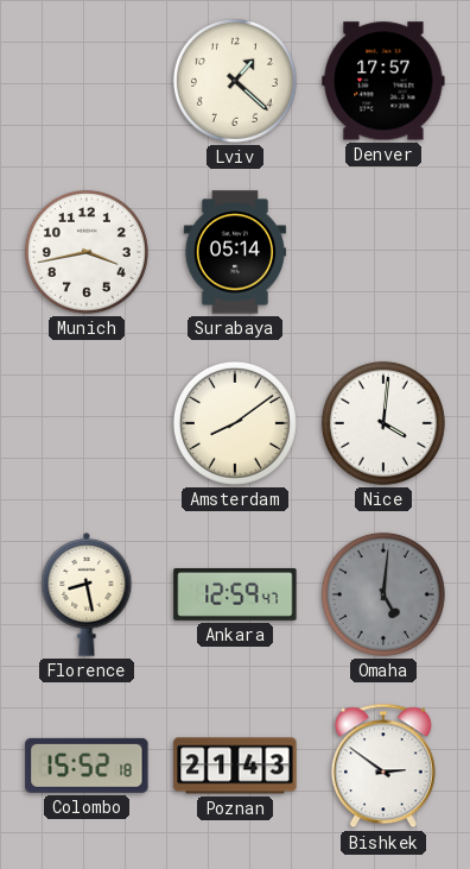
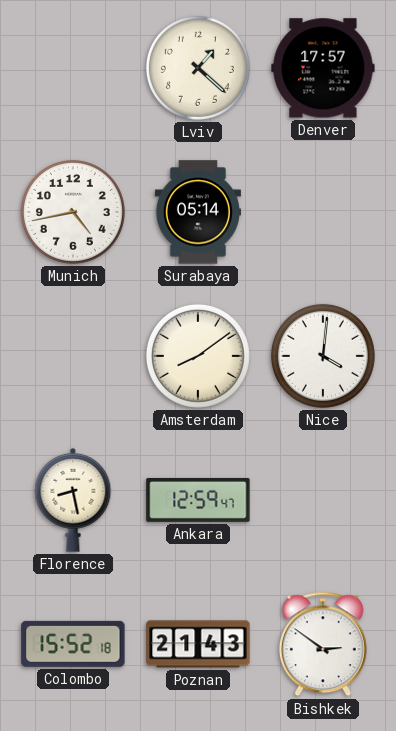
Munich: 3:43 -> 4:43
Omaha: 5:01 -> none
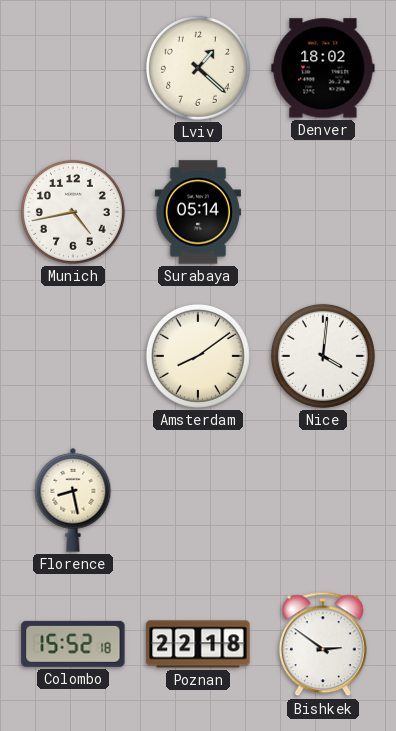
Denver: 17:57 -> 18:02
Ankara: 12:59 -> none
Poznan: 21:43 -> 22:18
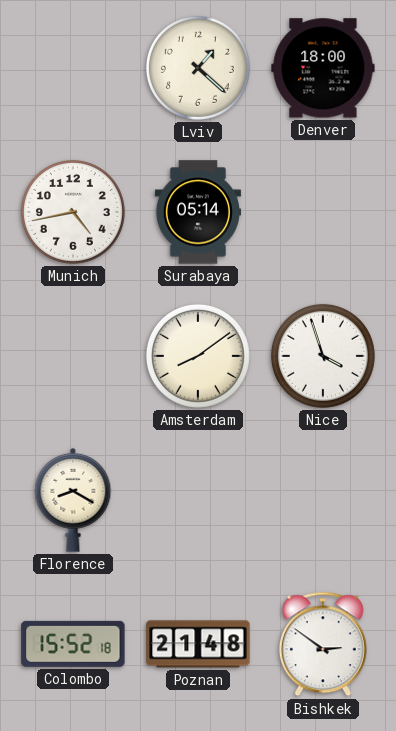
Denver: 18:02 -> 18:00
Nice: 4:01 -> 3:57
Florence: 8:28 -> 8:20
Poznan: 22:18 -> 21:48
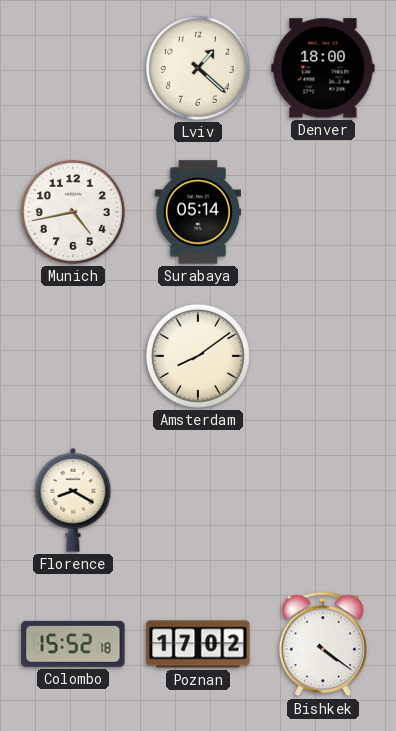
Nice: 3:57 -> none
Poznan: 21:48 -> 17:02
Bishkek: 2:51 -> 4:21
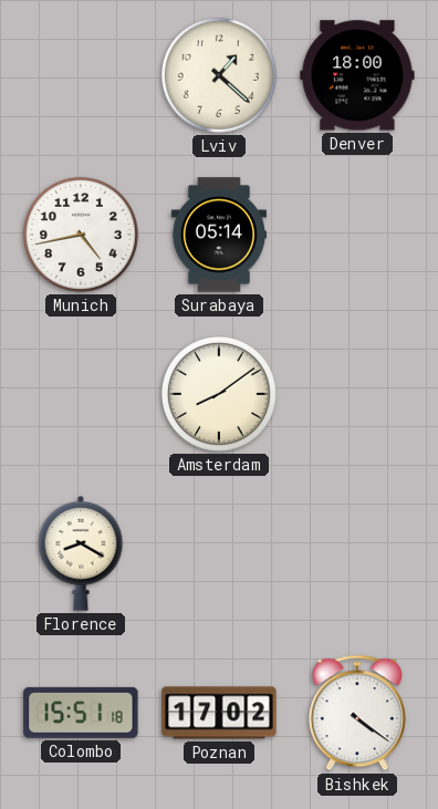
Colombo: 15:52 -> 15:51
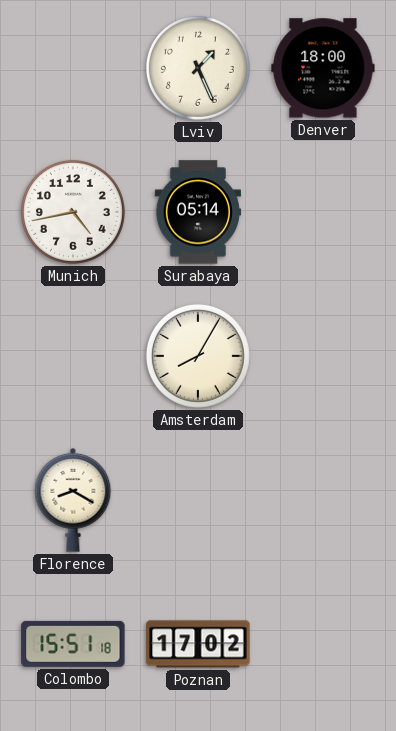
Lviv: 1:22 -> 1:26
Amsterdam: 8:09 -> 8:05
Bishkek: 4:21 -> none
